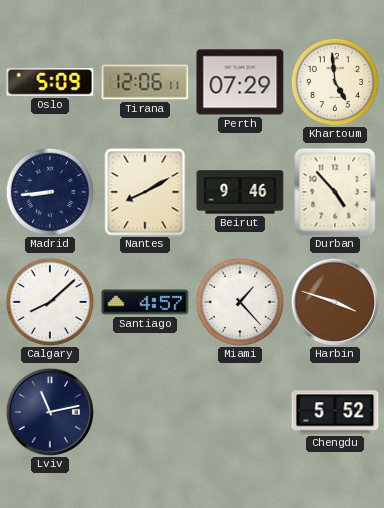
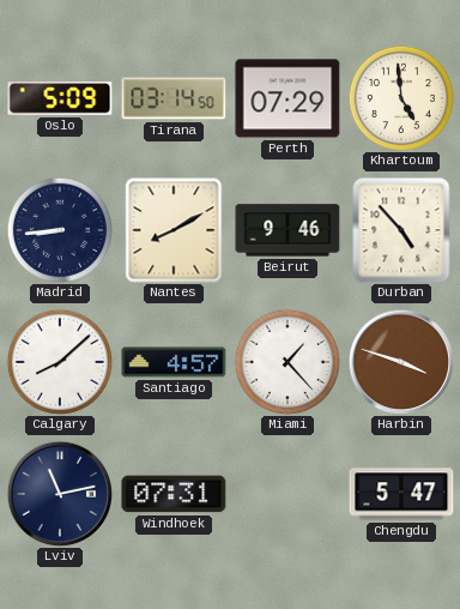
Tirana: 12:06 -> 03:14
Windhoek: none -> 07:31
Chengdu: 5:52 -> 5:47
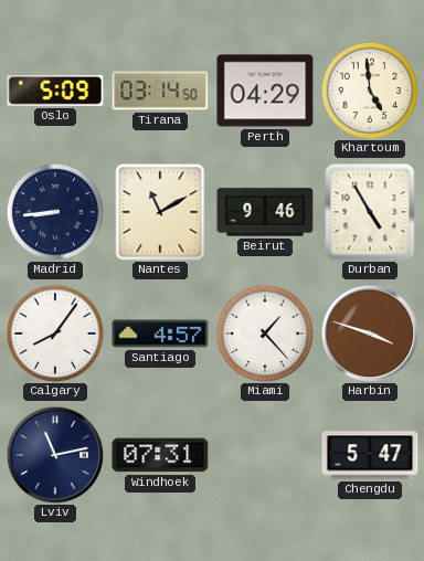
Perth: 07:29 -> 04:29
Nantes: 8:10 -> 11:10
Durban: 4:53 -> 4:55
Calgary: 8:08 -> 8:06
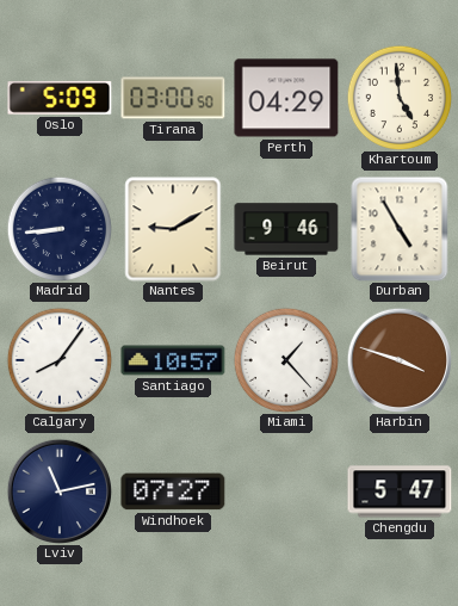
Tirana: 03:14 -> 03:00
Nantes: 11:10 -> 9:10
Santiago: 4:57 -> 10:57
Windhoek: 07:31 -> 07:27
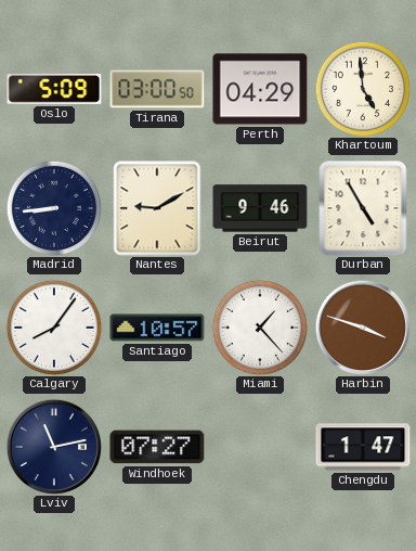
Chengdu: 5:47 -> 1:47
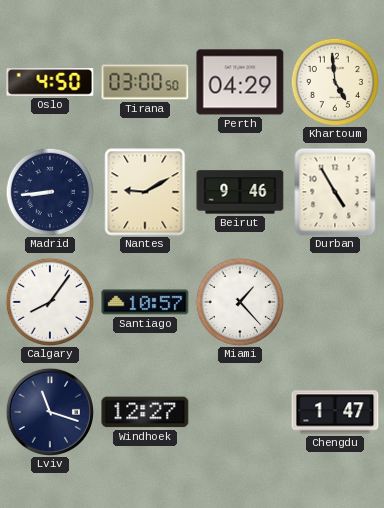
Oslo: 5:09 -> 4:50
Harbin: 3:48 -> none
Lviv: 11:13 -> 11:18
Windhoek: 07:27 -> 12:27
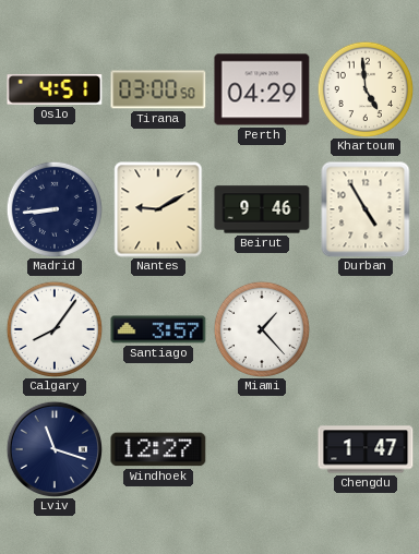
Oslo: 4:50 -> 4:51
Santiago: 10:57 -> 3:57
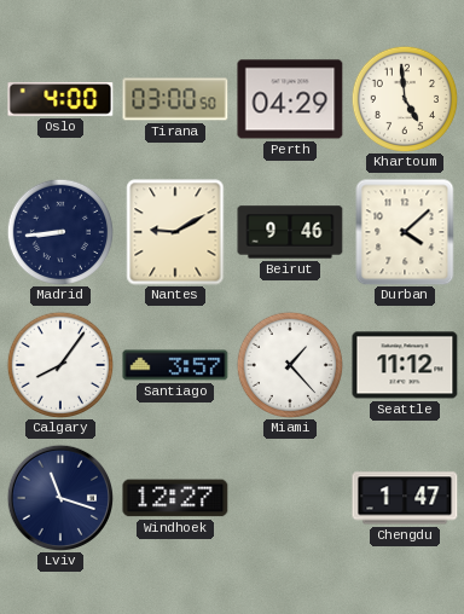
Oslo: 4:51 -> 4:00
Durban: 4:55 -> 4:08
Seattle: none -> 11:12
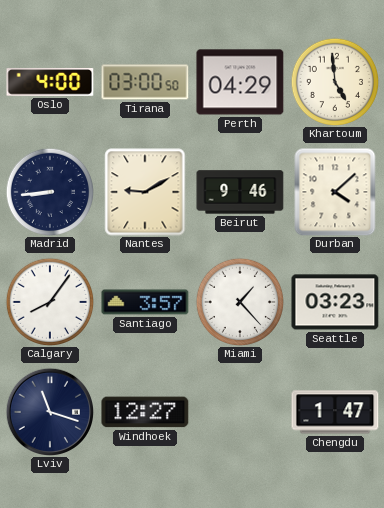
Seattle: 11:12 -> 03:23
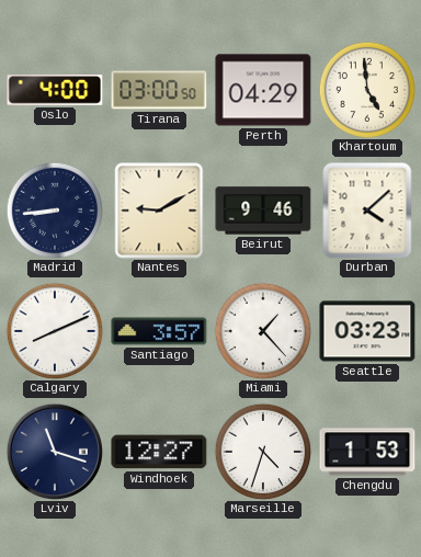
Calgary: 8:06 -> 8:11
Marseille: none -> 4:33
Chengdu: 1:47 -> 1:53
